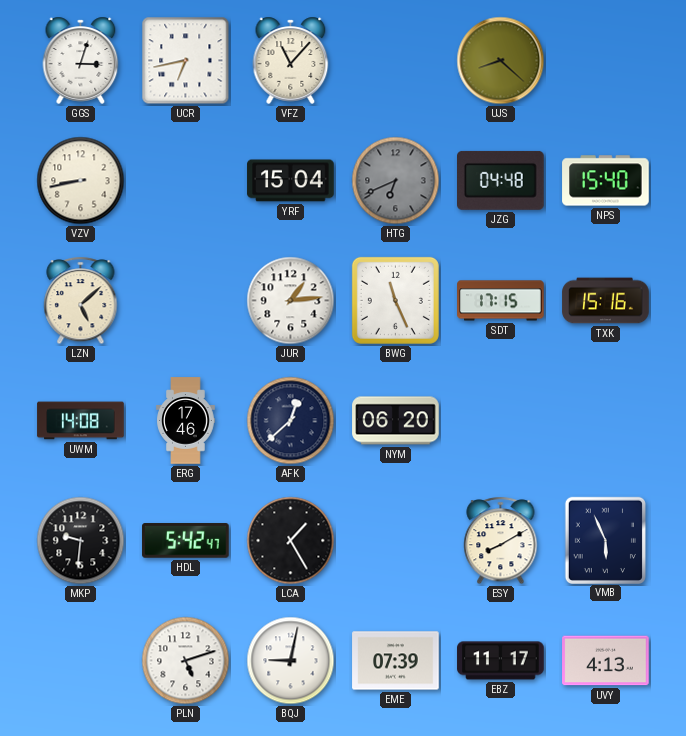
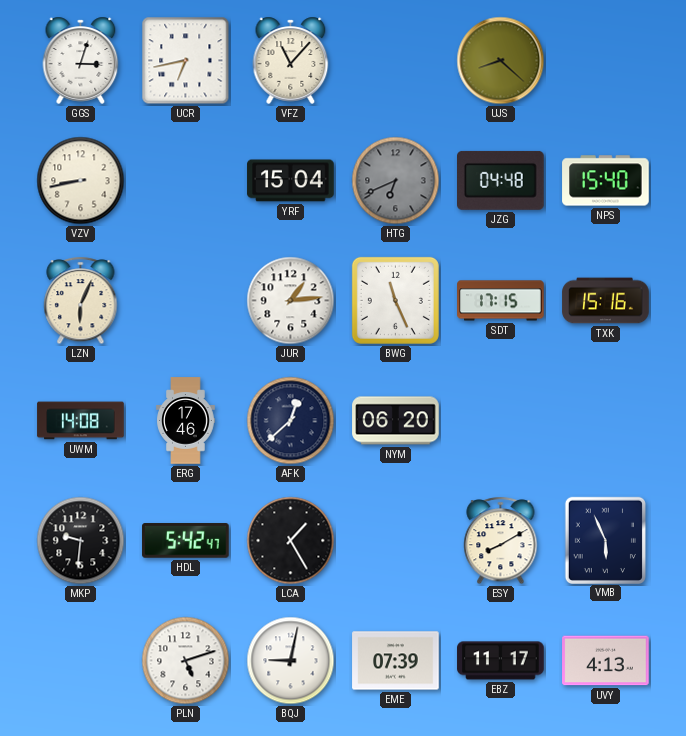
LZN: 5:08 -> 6:04
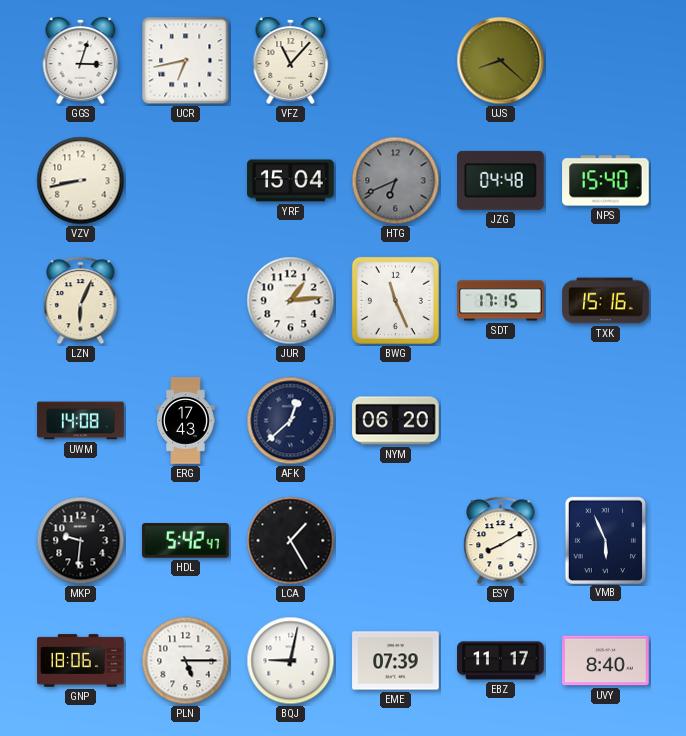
ERG: 17:46 -> 17:43
GNP: none -> 18:06
PLN: 5:12 -> 5:15
UVY: 4:13 -> 8:40
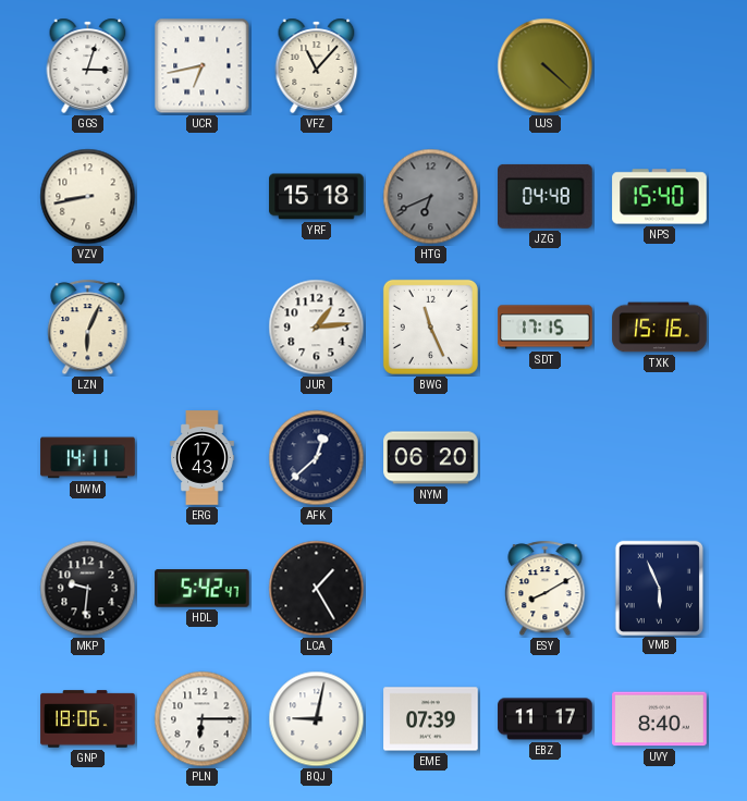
UJS: 8:22 -> 4:22
YRF: 15:04 -> 15:18
UWM: 14:08 -> 14:11
PLN: 5:15 -> 6:15
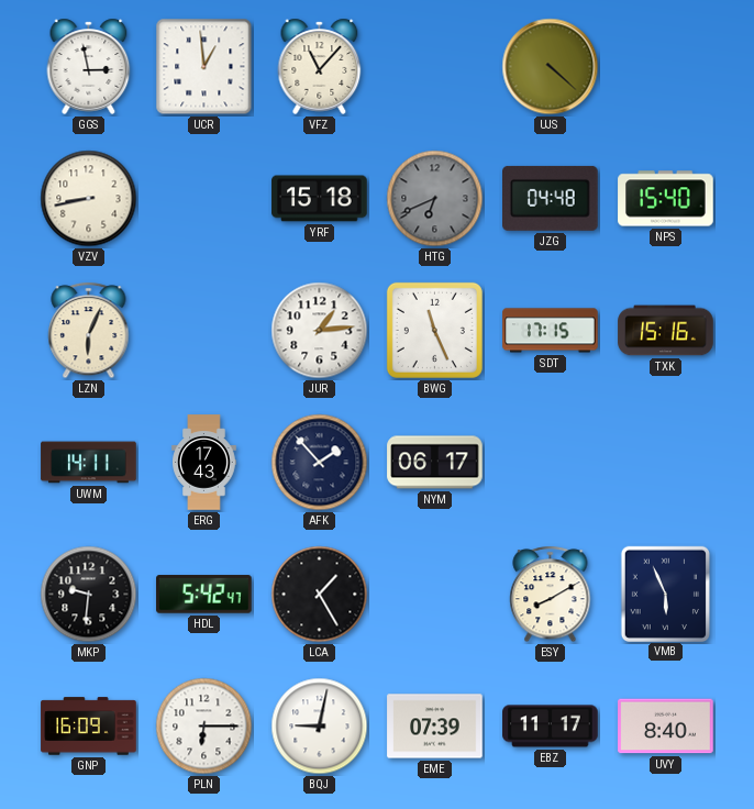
GGS: 3:03 -> 2:58
UCR: 6:43 -> 12:59
AFK: 12:38 -> 1:53
NYM: 06:20 -> 06:17
GNP: 18:06 -> 16:09
